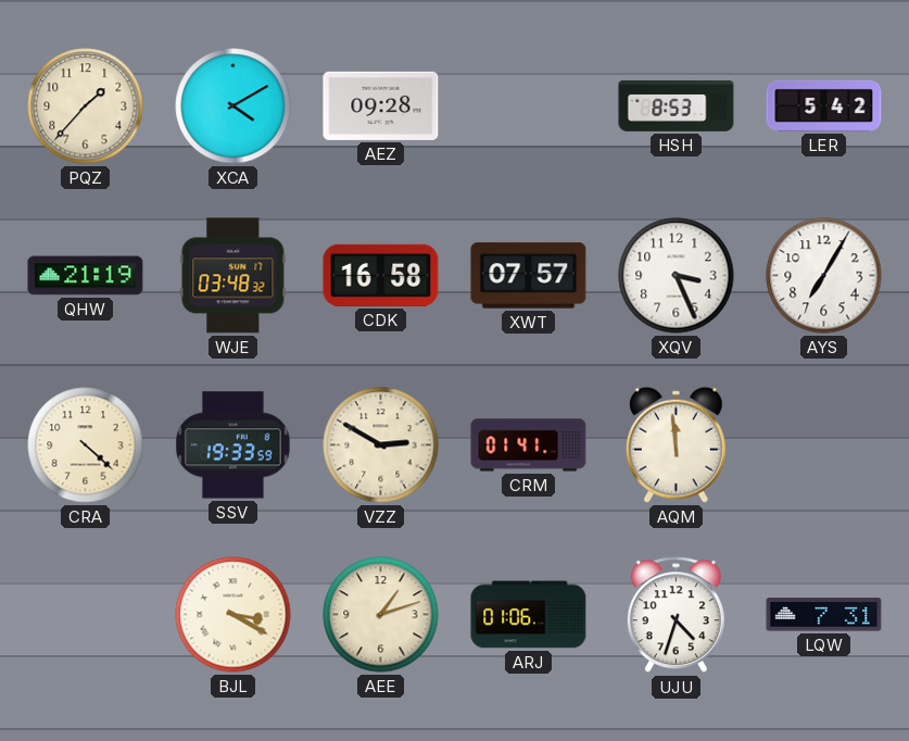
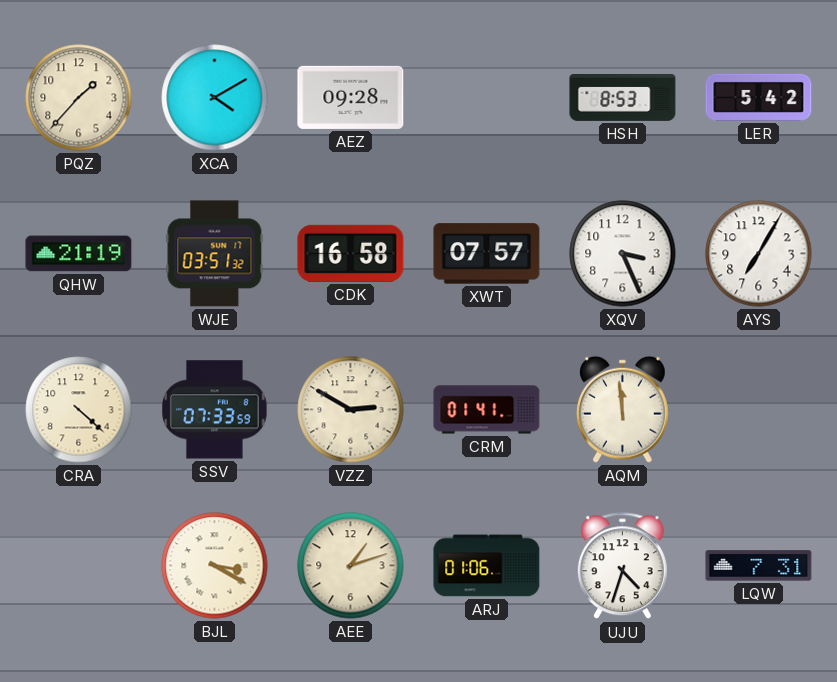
WJE: 03:48 -> 03:51
SSV: 19:33 -> 07:33
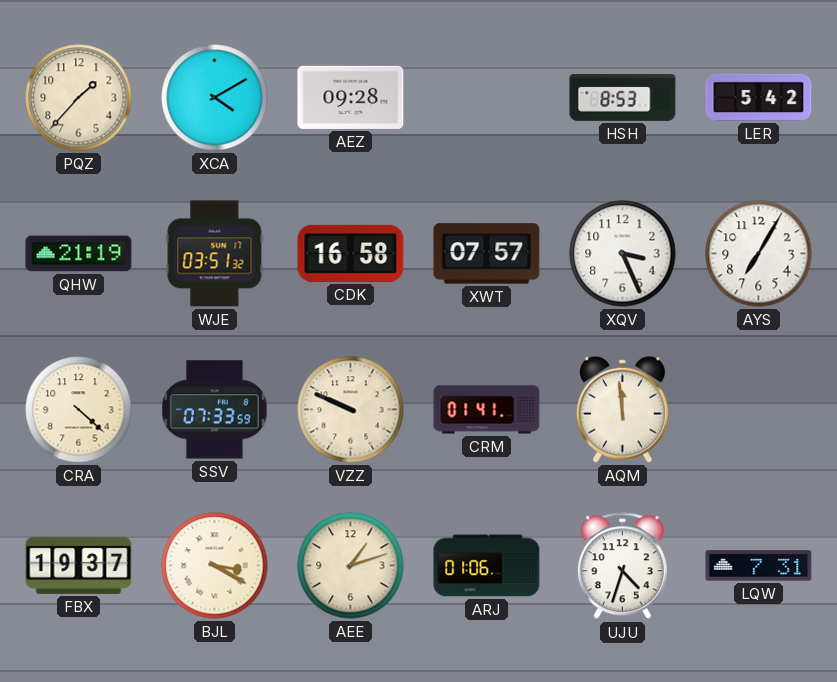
VZZ: 2:50 -> 9:49
FBX: none -> 19:37
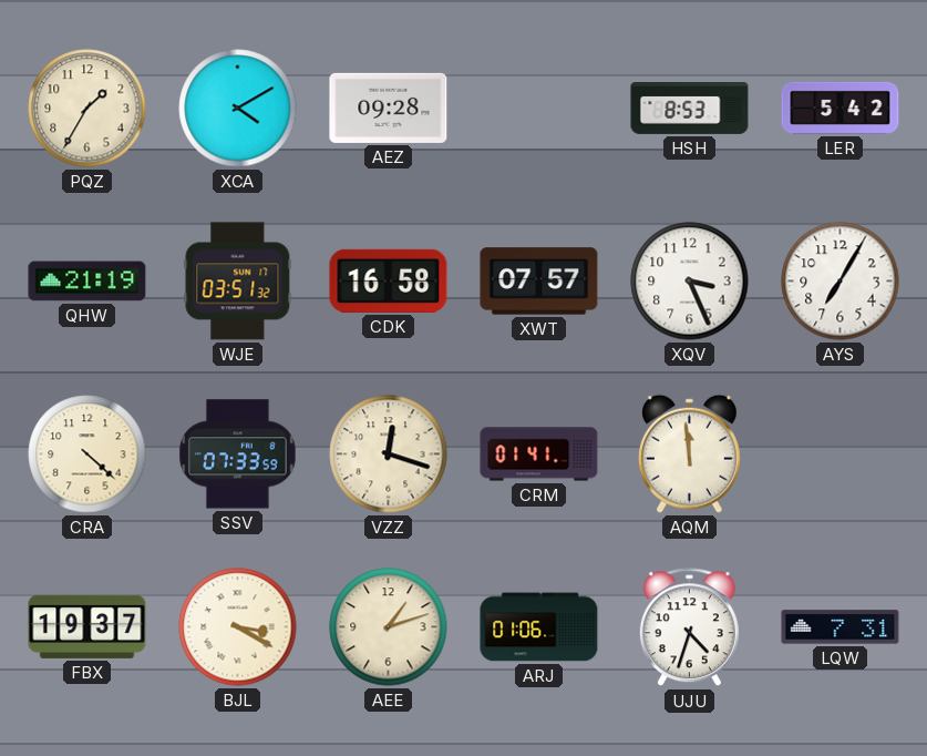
PQZ: 1:37 -> 1:35
VZZ: 9:49 -> 12:18
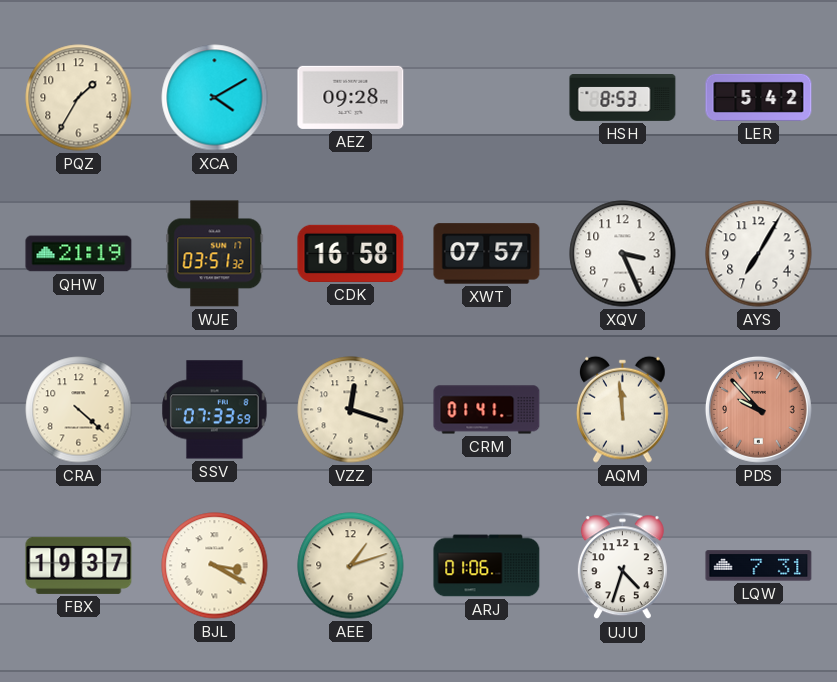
PDS: none -> 9:53
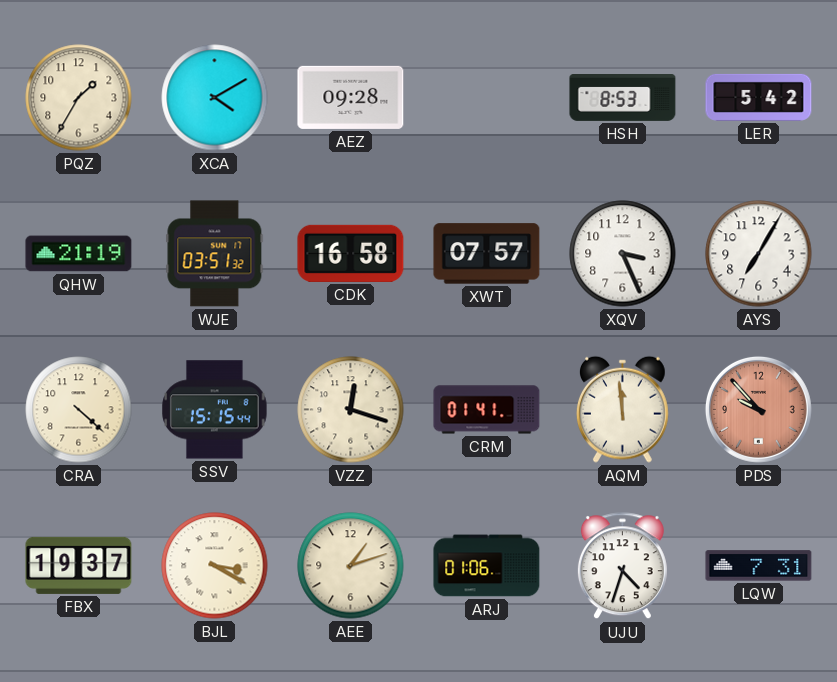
SSV: 07:33 -> 15:15
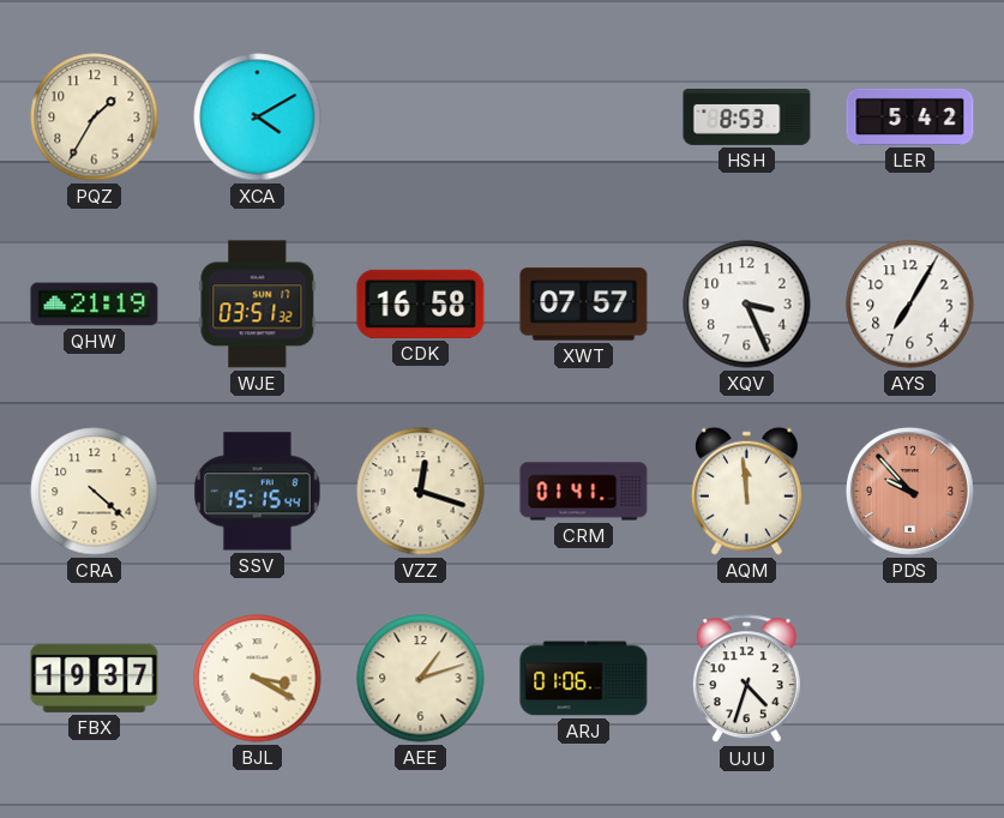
AEZ: 09:28 -> none
LQW: 7:31 -> none
